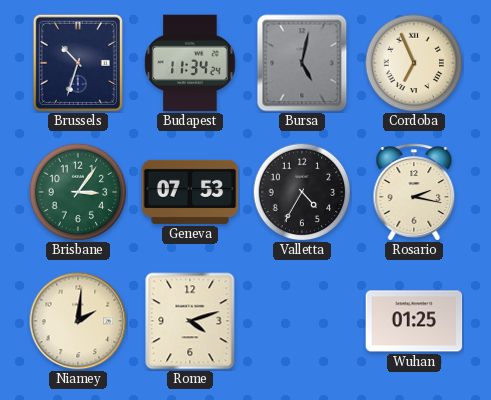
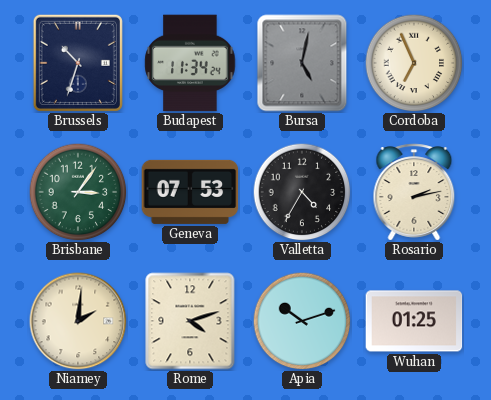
Rosario: 2:17 -> 2:13
Apia: none -> 10:12
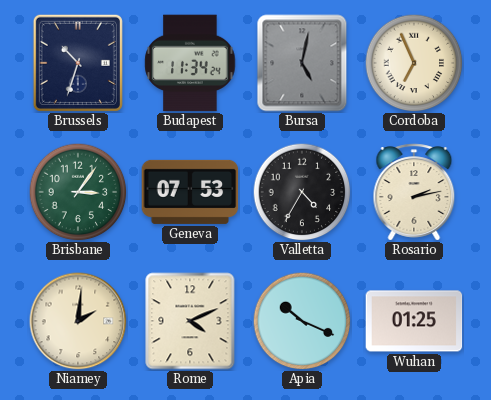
Rome: 4:12 -> 4:11
Apia: 10:12 -> 10:19
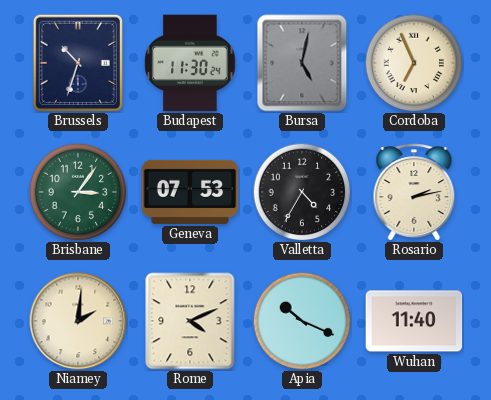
Budapest: 11:34 -> 11:30
Wuhan: 01:25 -> 11:40
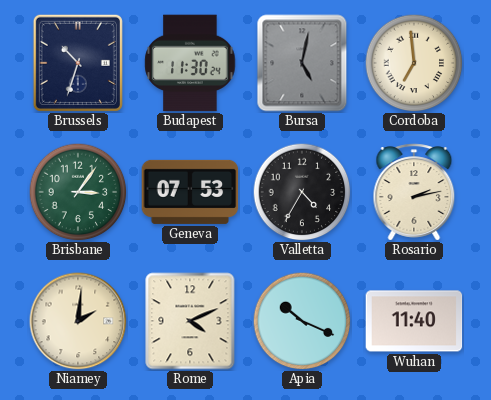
Cordoba: 6:56 -> 6:59
